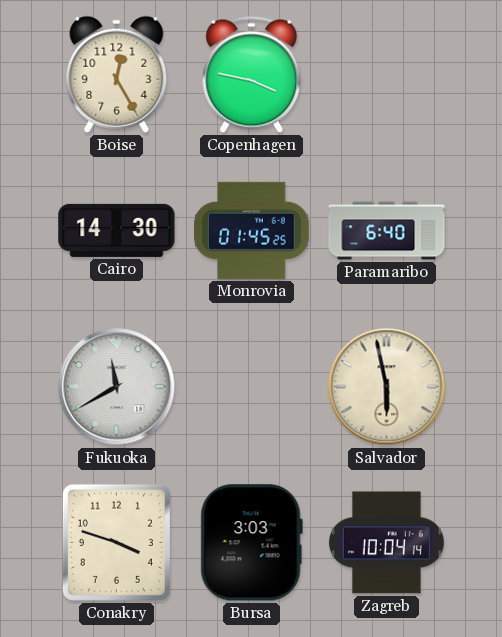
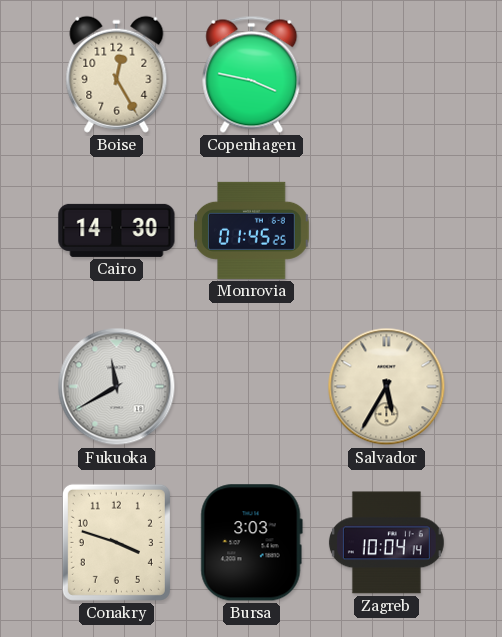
Paramaribo: 6:40 -> none
Salvador: 5:58 -> 5:35
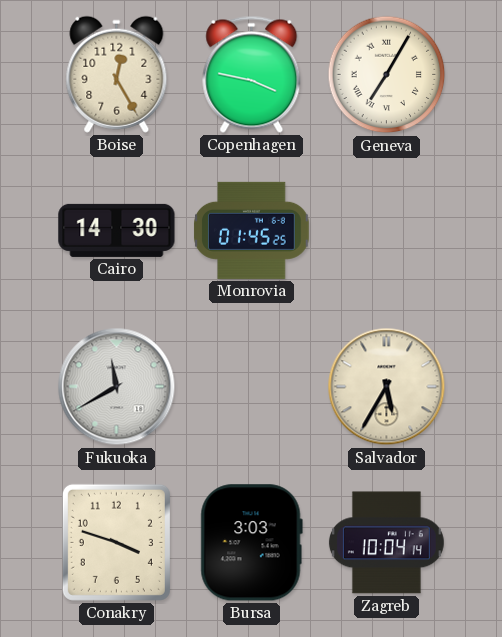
Geneva: none -> 7:05
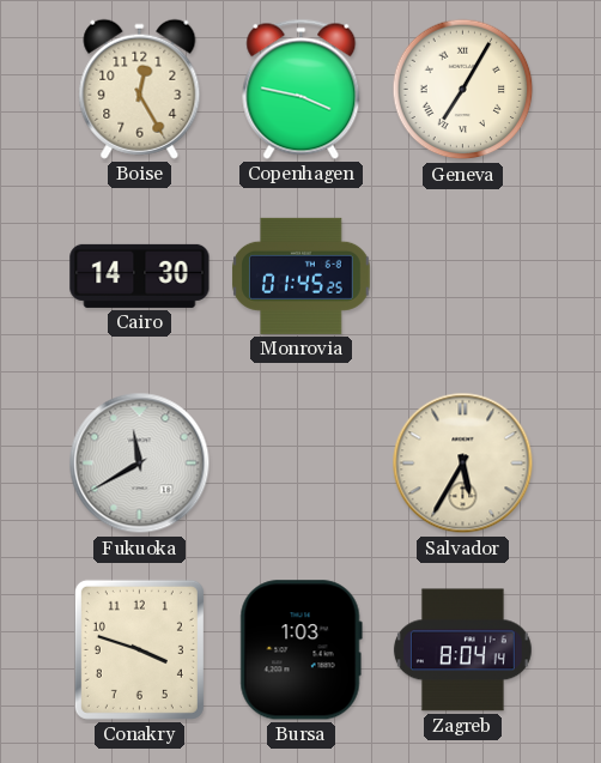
Bursa: 3:03 -> 1:03
Zagreb: 10:04 -> 8:04
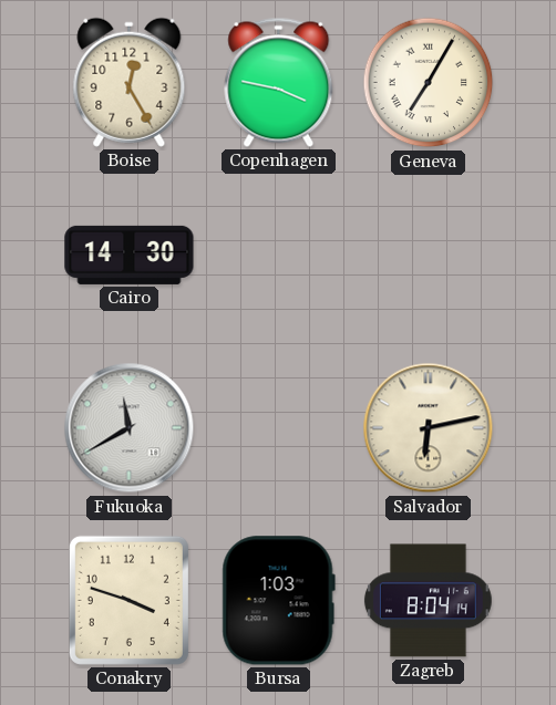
Monrovia: 01:45 -> none
Salvador: 5:35 -> 6:13
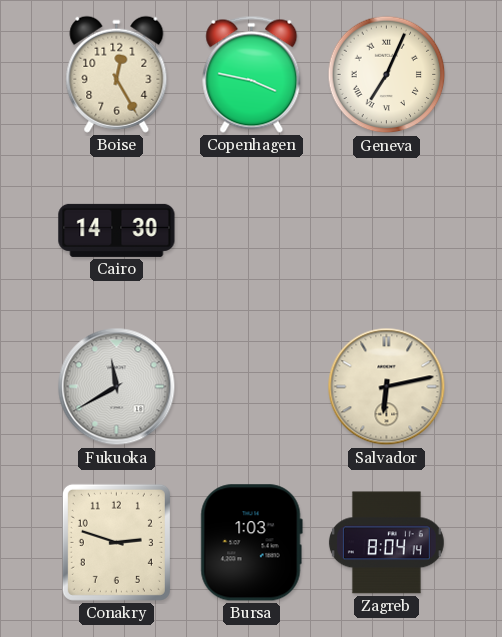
Geneva: 7:05 -> 7:04
Conakry: 3:48 -> 2:48
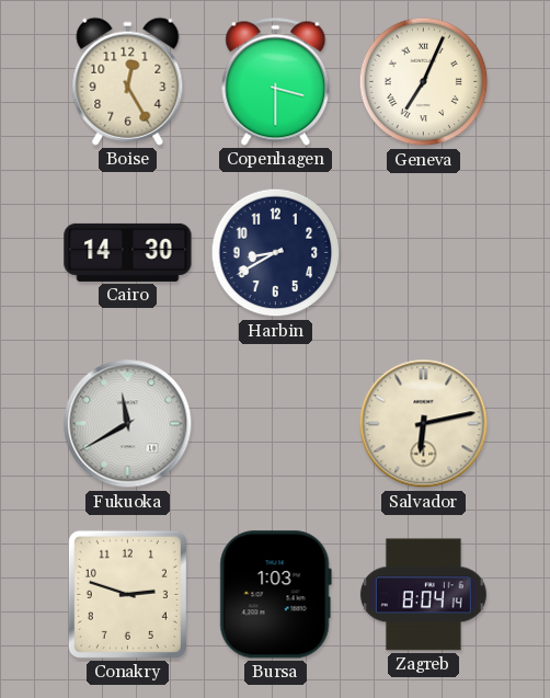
Copenhagen: 3:47 -> 3:30
Harbin: none -> 8:40
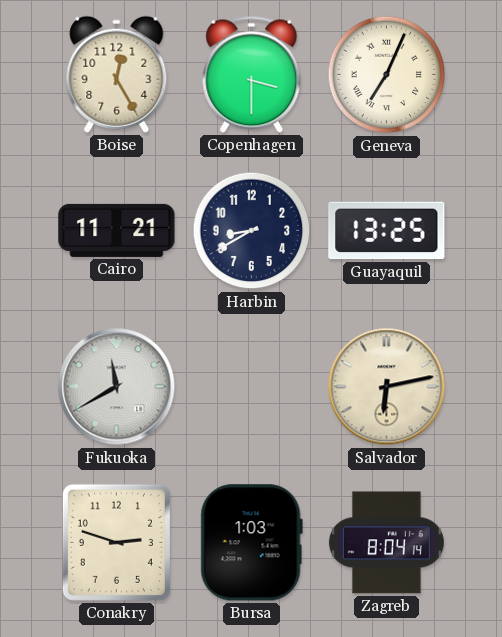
Cairo: 14:30 -> 11:21
Guayaquil: none -> 13:25
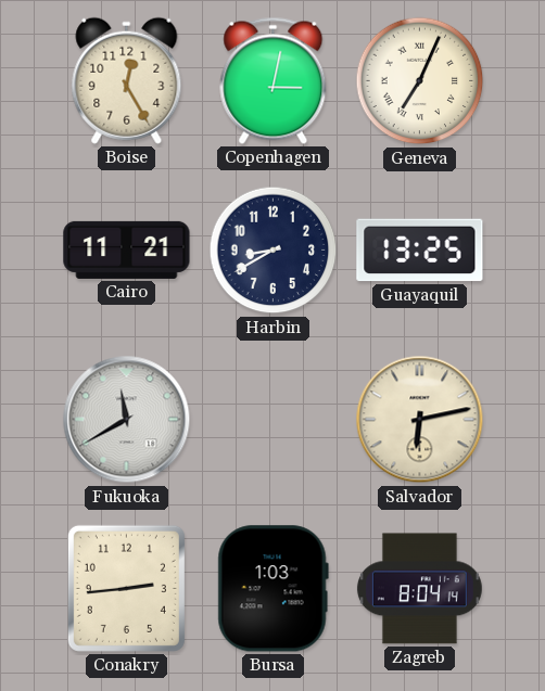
Copenhagen: 3:30 -> 3:02
Conakry: 2:48 -> 2:44
